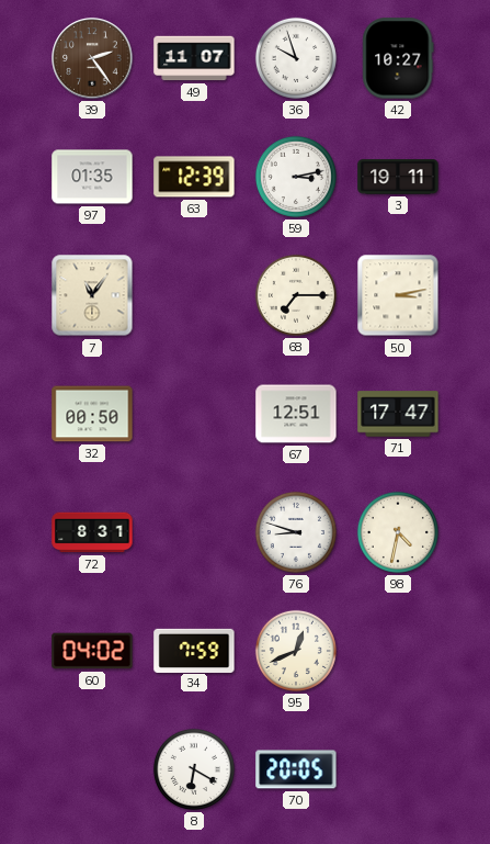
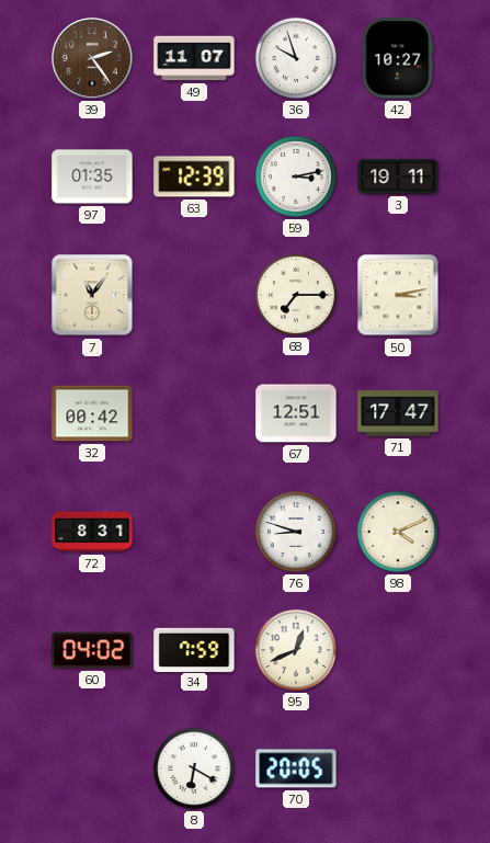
32: 00:50 -> 00:42
98: 4:32 -> 4:11
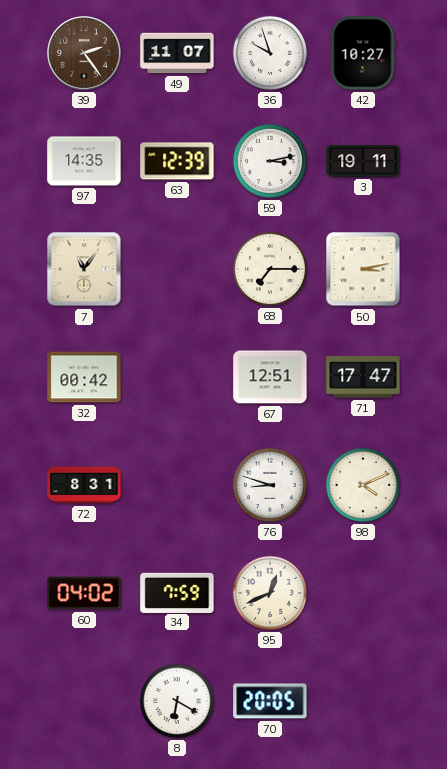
97: 01:35 -> 14:35
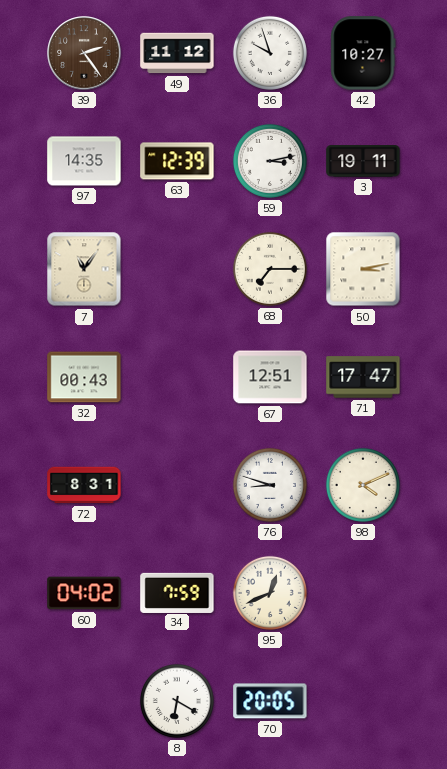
49: 11:07 -> 11:12
32: 00:42 -> 00:43
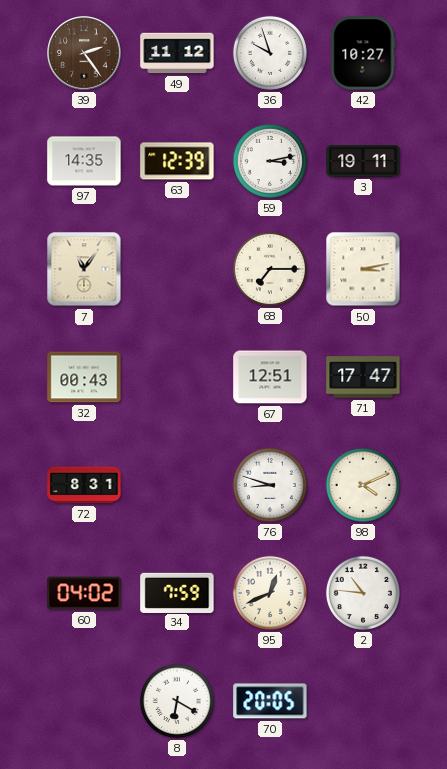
2: none -> 10:46
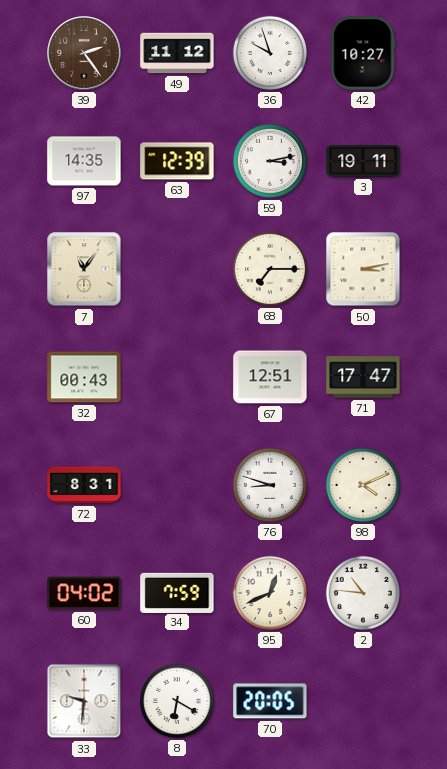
33: none -> 9:31
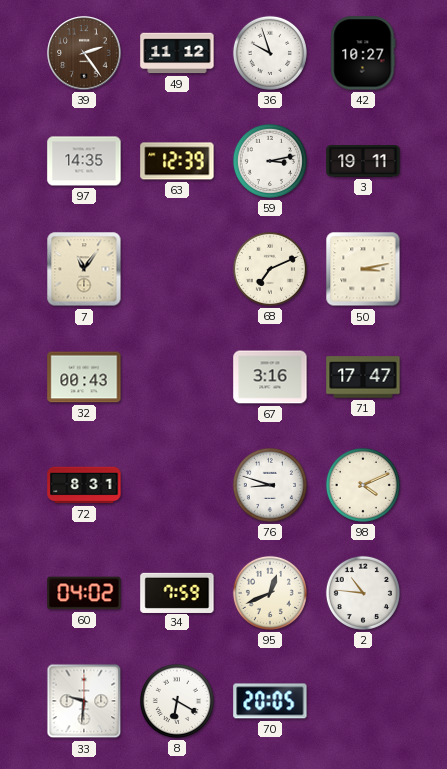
68: 7:15 -> 7:11
67: 12:51 -> 3:16
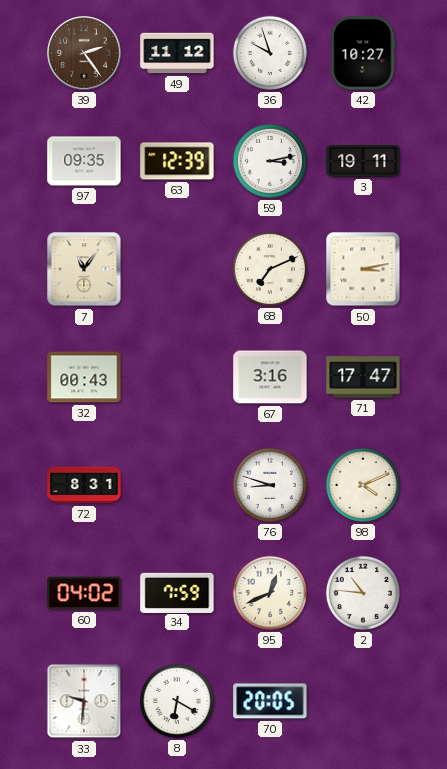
97: 14:35 -> 09:35
